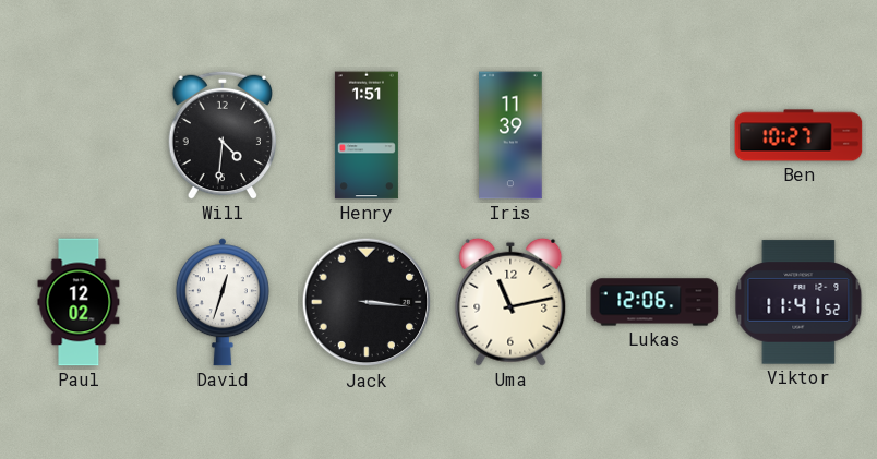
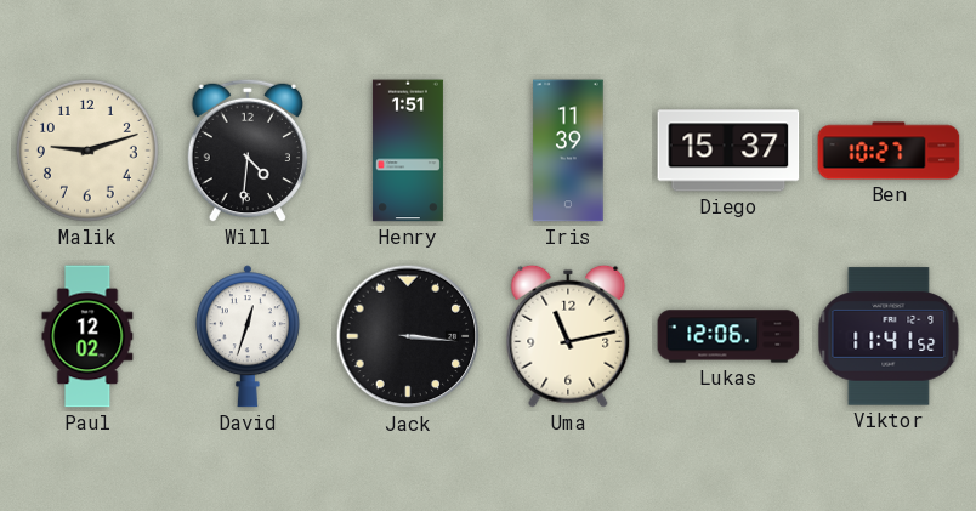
Malik: none -> 9:12
Diego: none -> 15:37
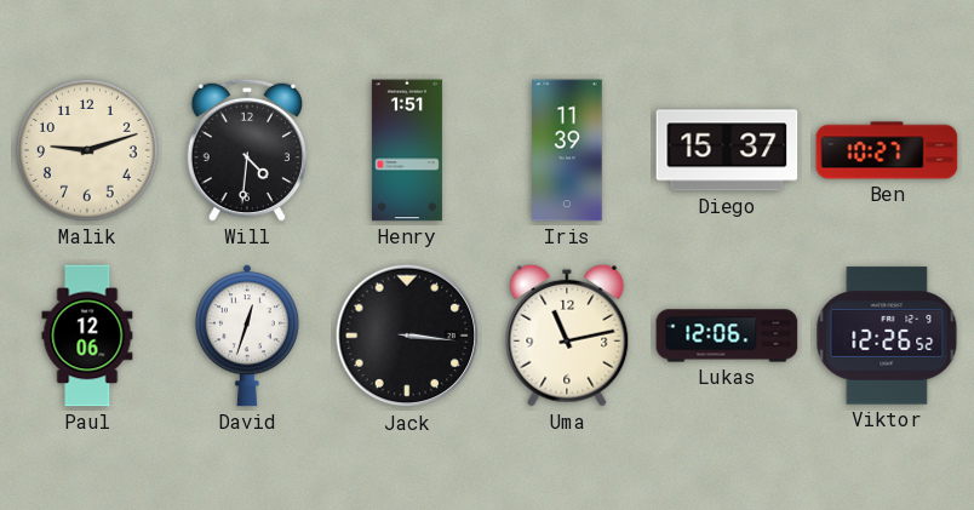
Paul: 12:02 -> 12:06
Viktor: 11:41 -> 12:26
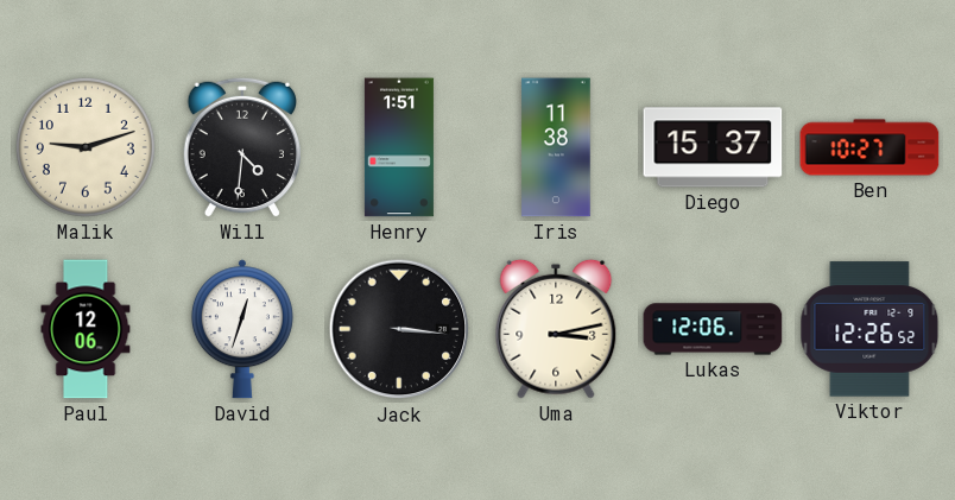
Iris: 11:39 -> 11:38
Uma: 11:13 -> 3:13
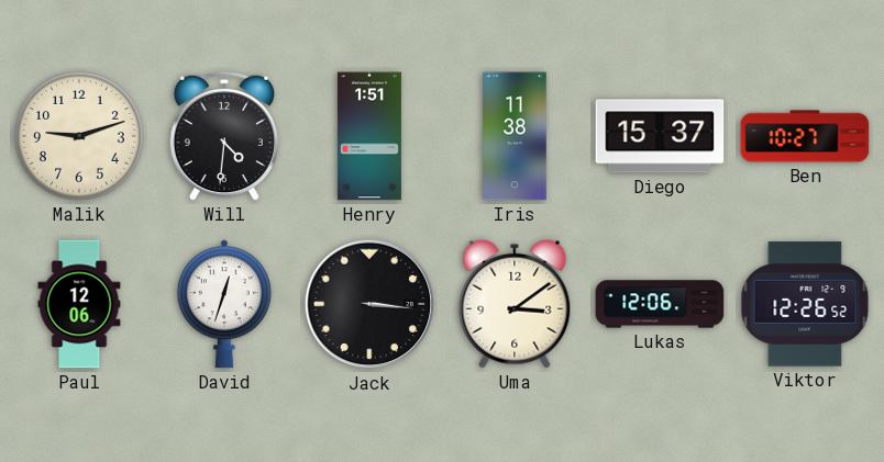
Uma: 3:13 -> 3:09
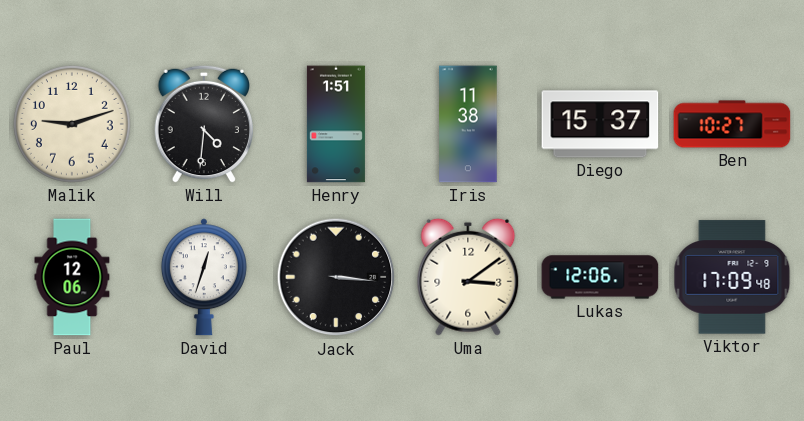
Viktor: 12:26 -> 17:09
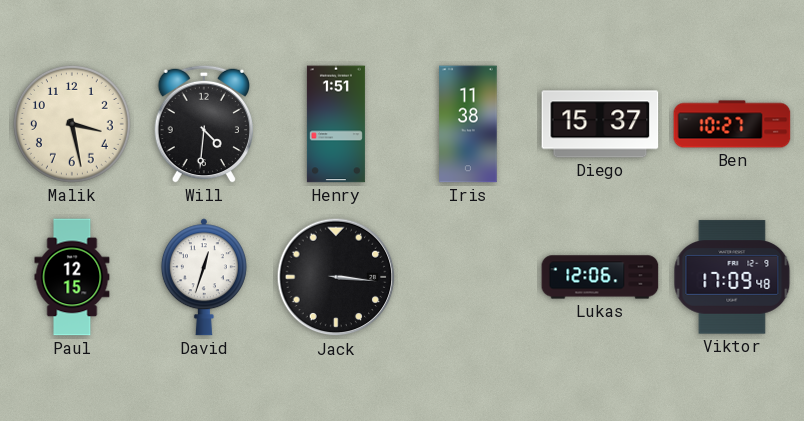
Malik: 9:12 -> 3:28
Paul: 12:06 -> 12:15
Uma: 3:09 -> none
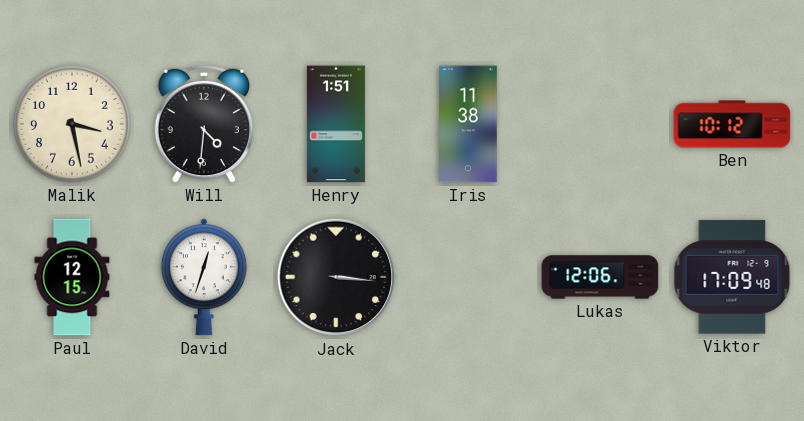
Diego: 15:37 -> none
Ben: 10:27 -> 10:12
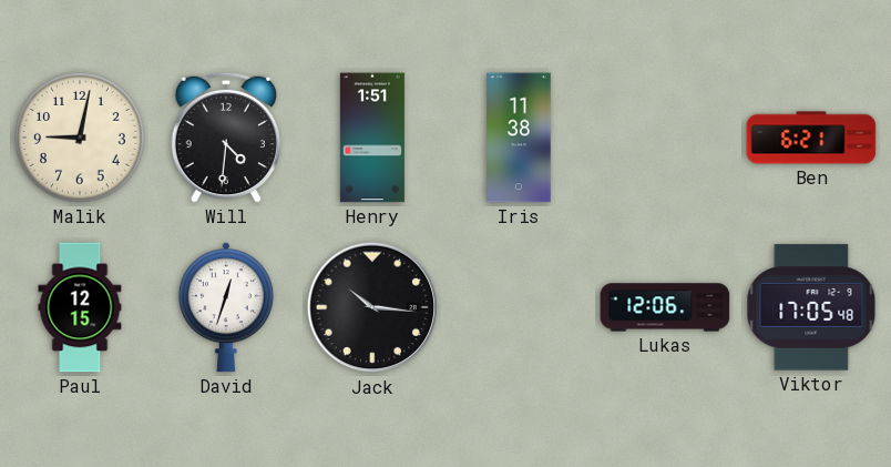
Malik: 3:28 -> 9:02
Ben: 10:12 -> 6:21
Jack: 3:16 -> 10:16
Viktor: 17:09 -> 17:05
